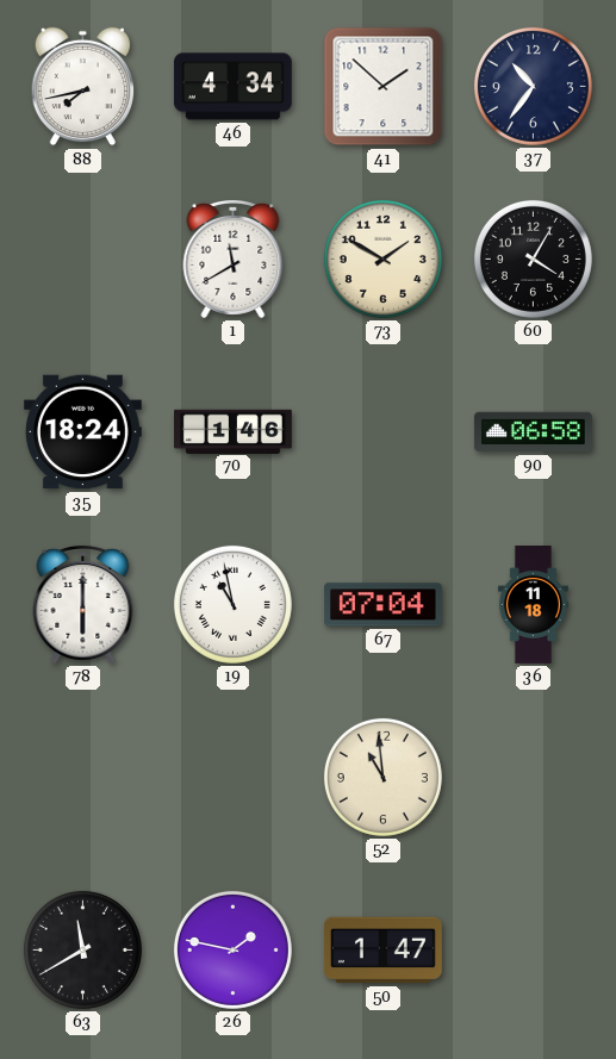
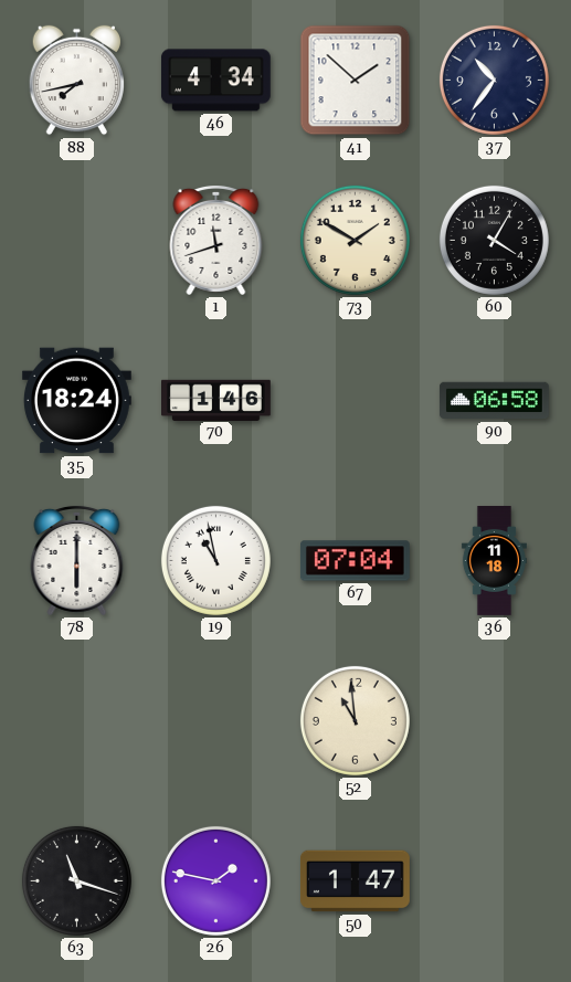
1: 11:40 -> 11:42
63: 11:40 -> 11:18
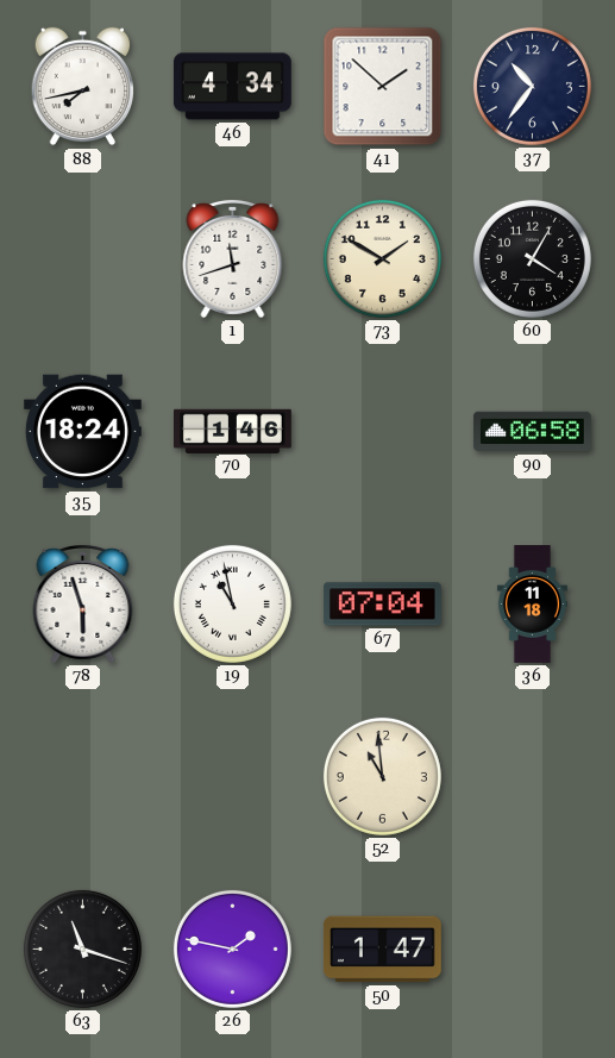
78: 6:00 -> 5:57
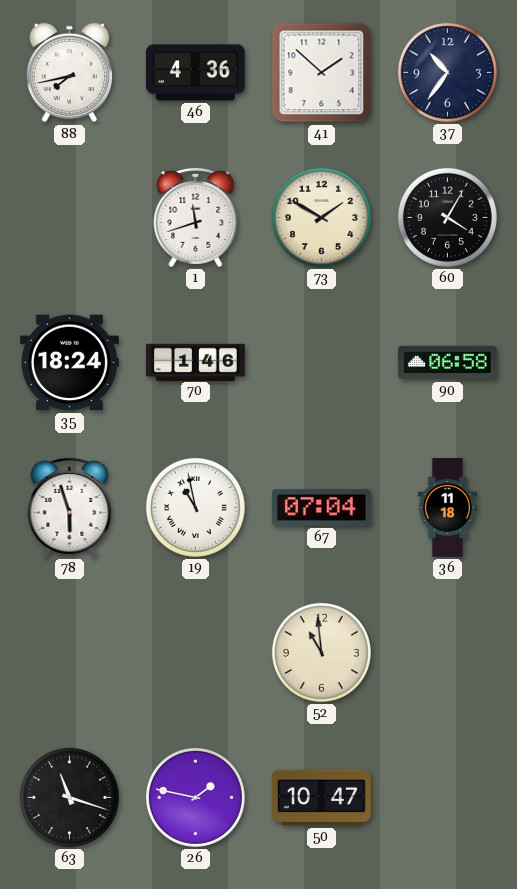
46: 4:34 -> 4:36
50: 1:47 -> 10:47
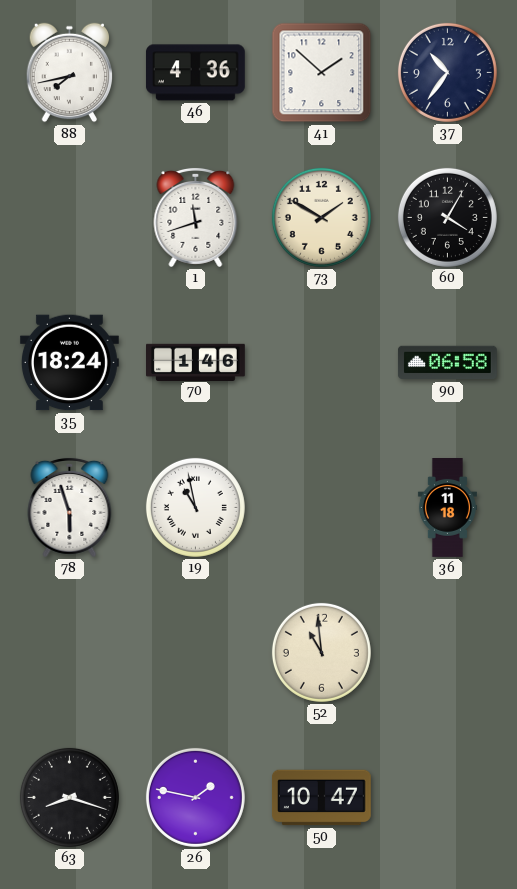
67: 07:04 -> none
63: 11:18 -> 8:18
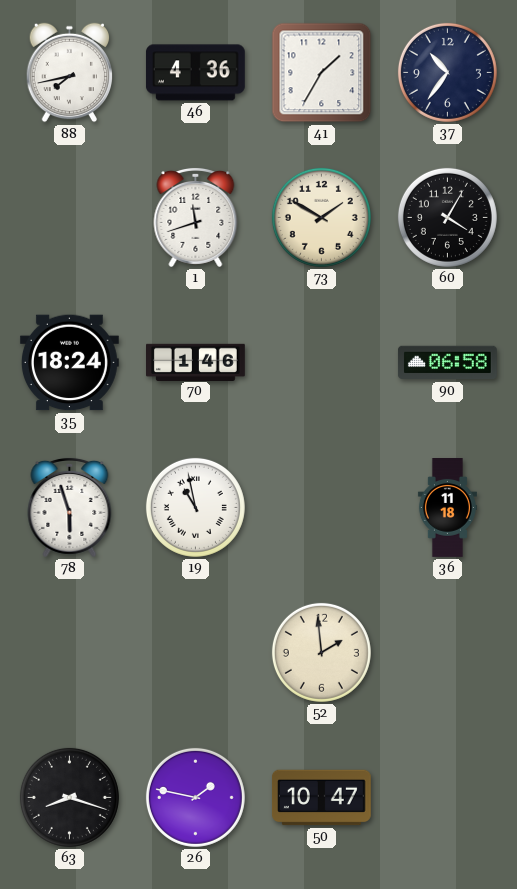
41: 1:52 -> 1:35
52: 10:59 -> 1:59
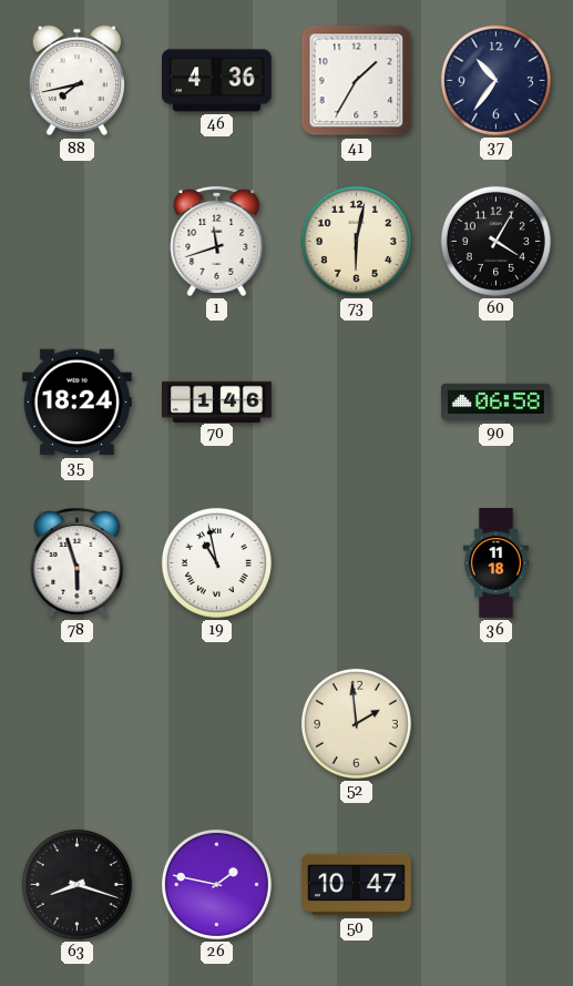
73: 1:50 -> 6:02
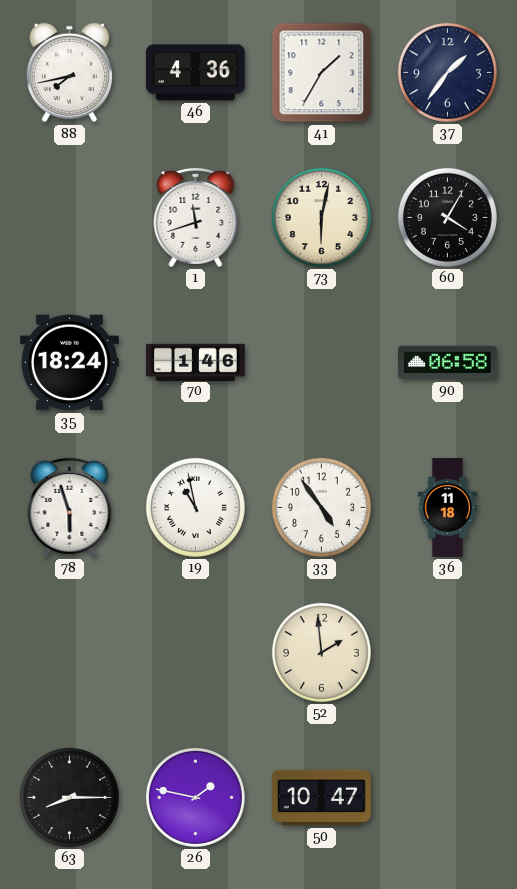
37: 10:36 -> 1:36
33: none -> 4:54
63: 8:18 -> 8:15
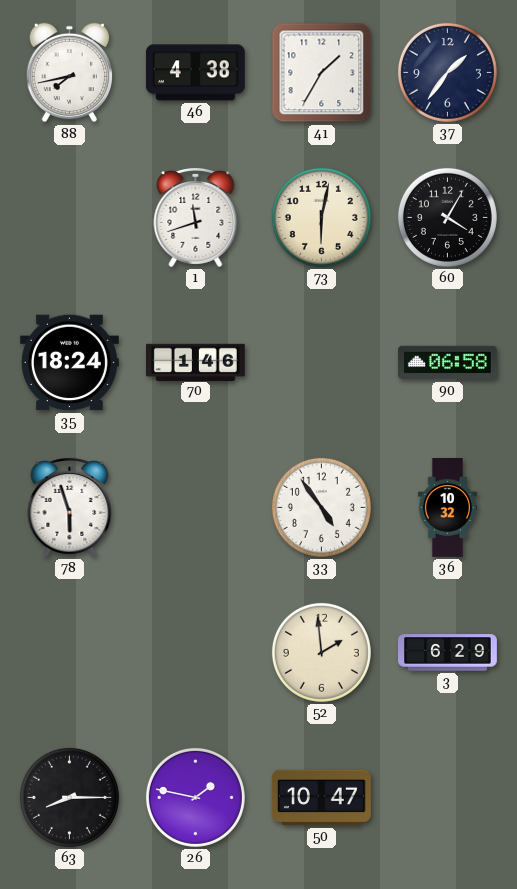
46: 4:36 -> 4:38
19: 10:58 -> none
36: 11:18 -> 10:32
3: none -> 6:29
